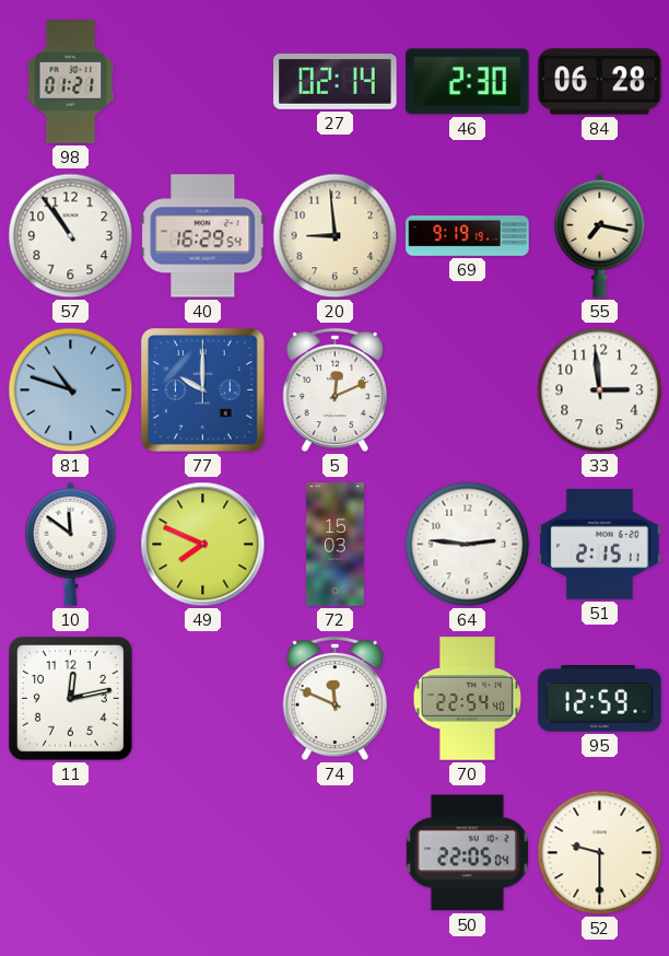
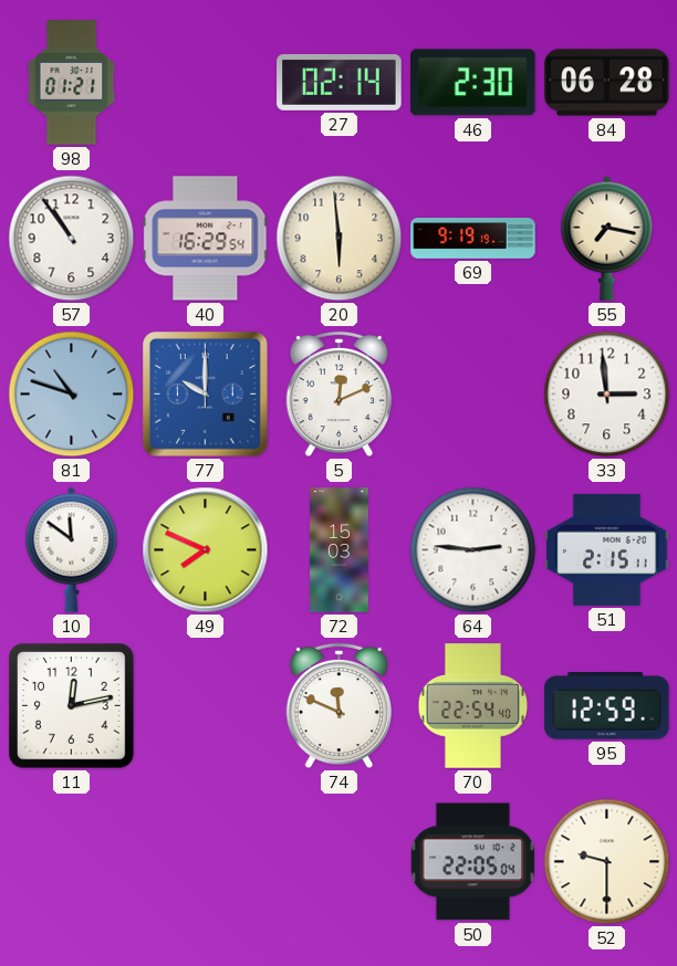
20: 8:59 -> 5:59
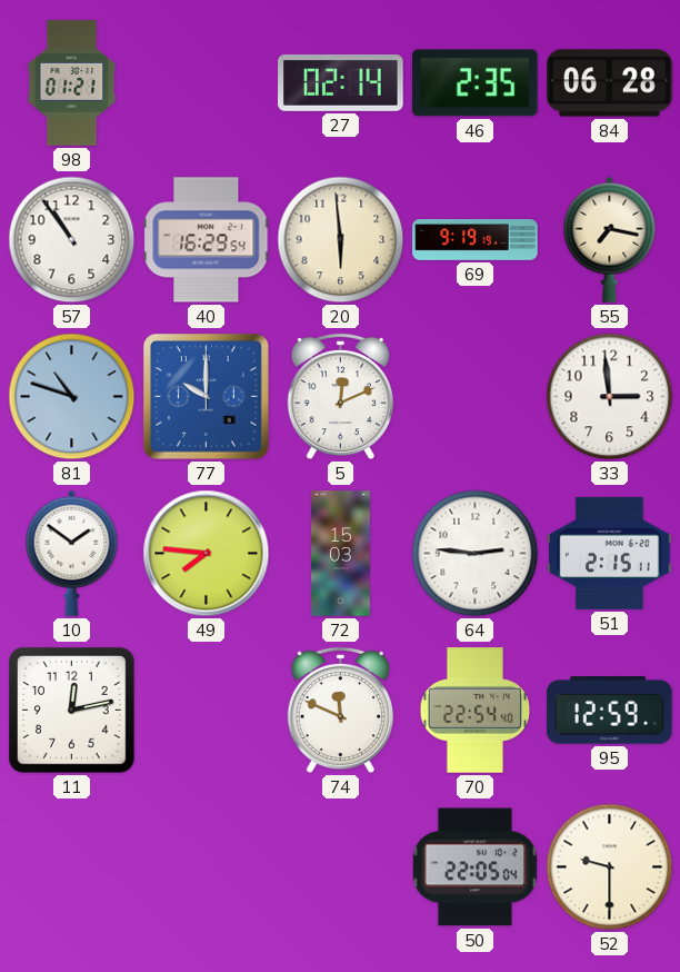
46: 2:30 -> 2:35
10: 11:51 -> 1:51
49: 7:49 -> 7:46
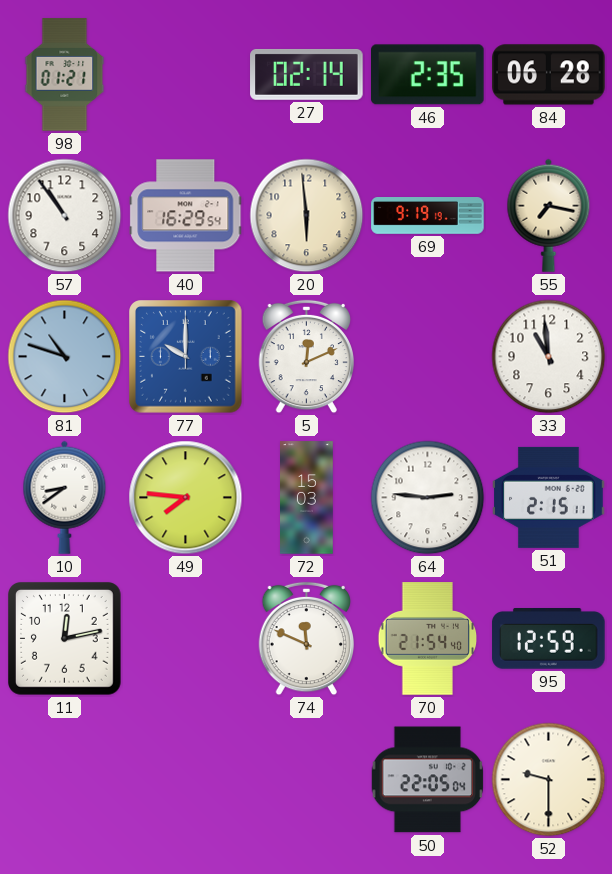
33: 2:59 -> 10:59
10: 1:51 -> 8:39
70: 22:54 -> 21:54
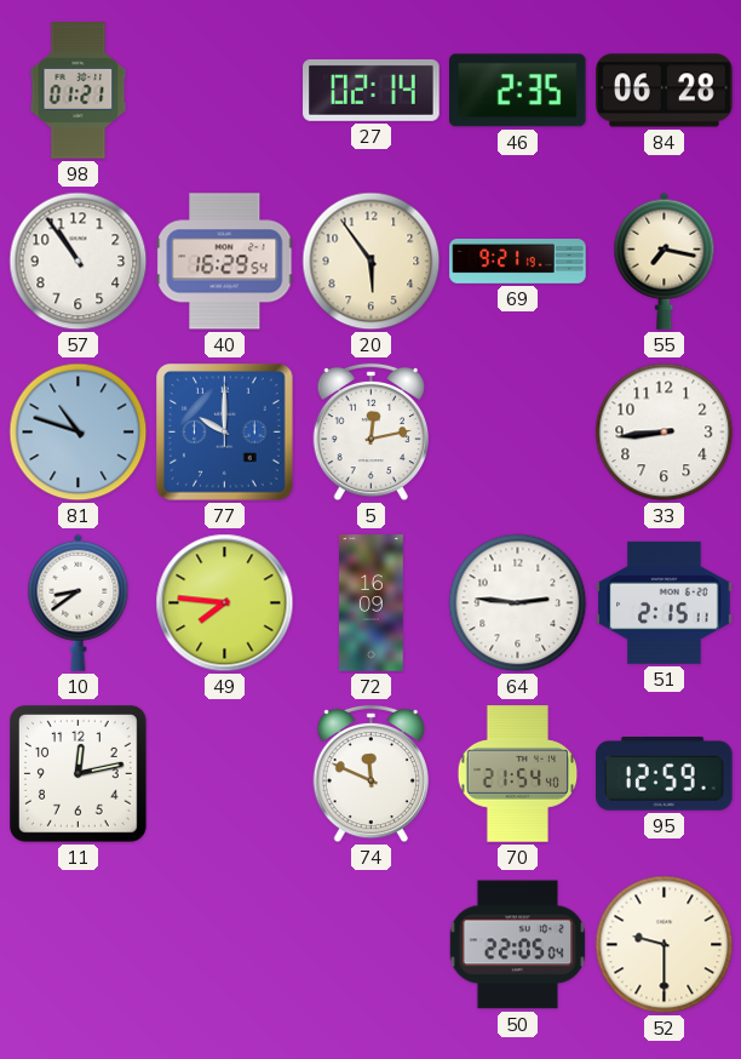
20: 5:59 -> 5:54
69: 9:19 -> 9:21
5: 12:11 -> 12:13
33: 10:59 -> 8:44
72: 15:03 -> 16:09
